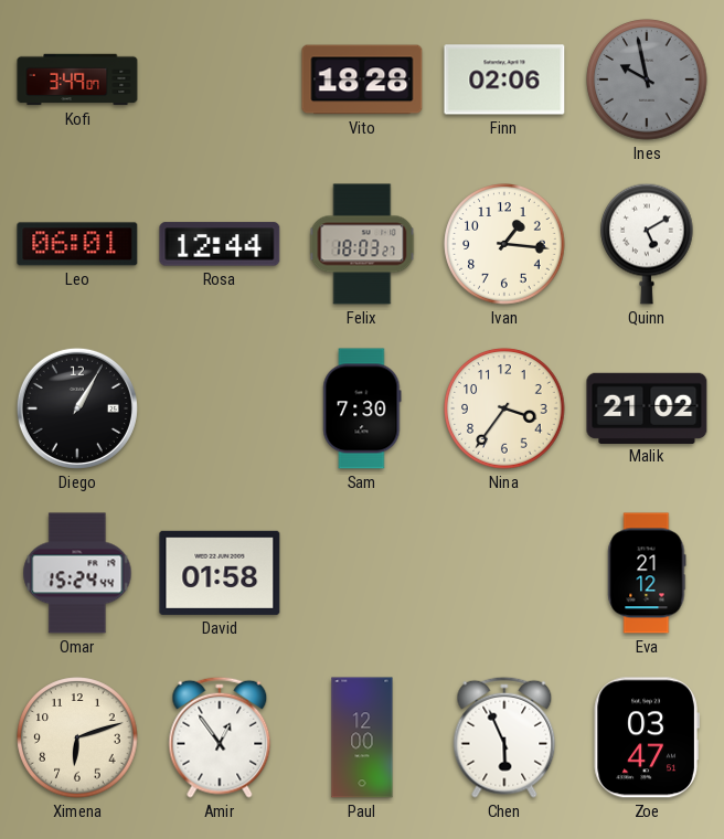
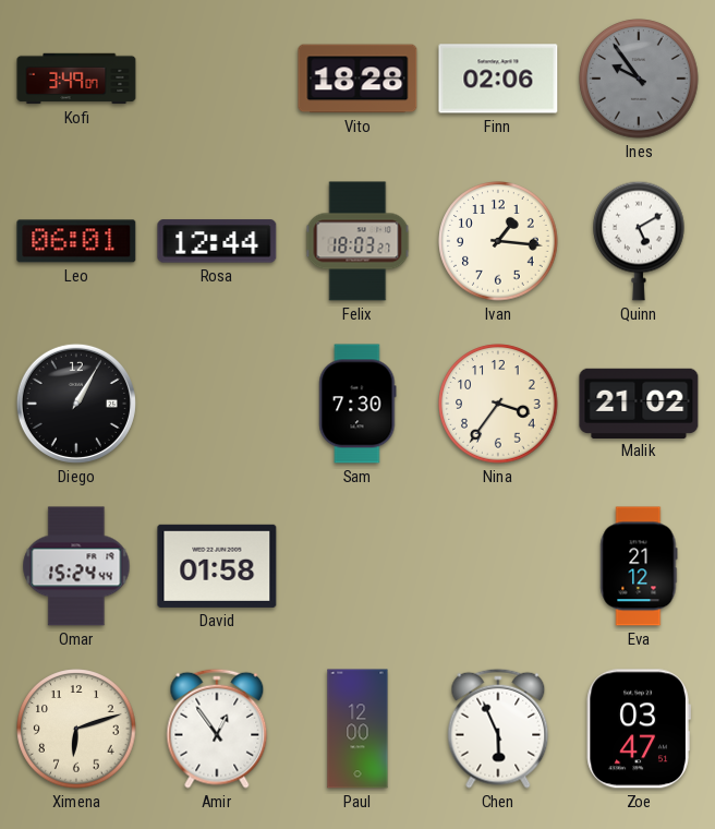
Ines: 9:58 -> 9:54
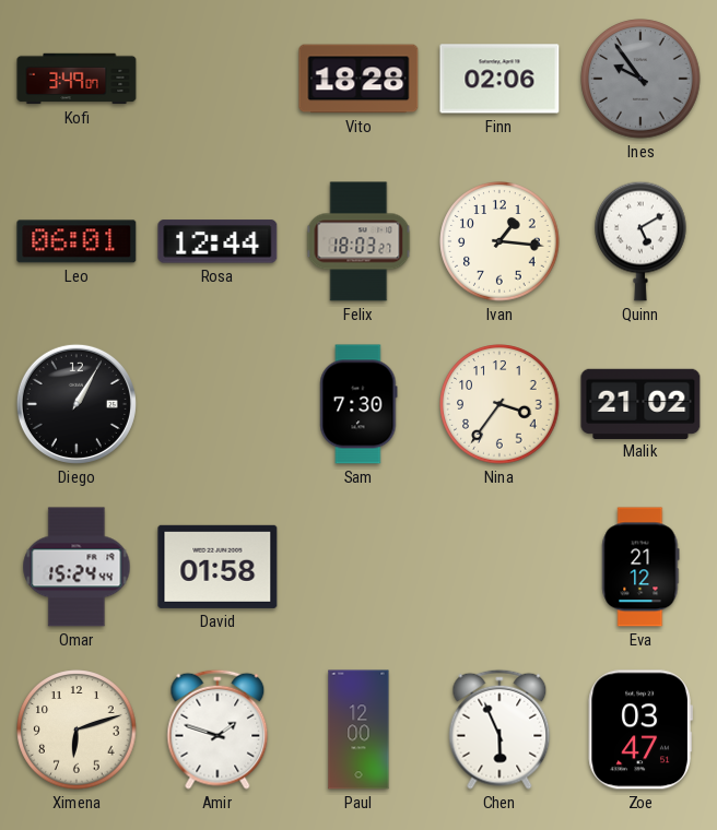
Amir: 12:54 -> 1:48
